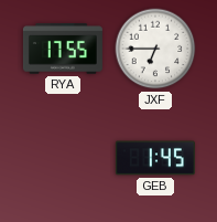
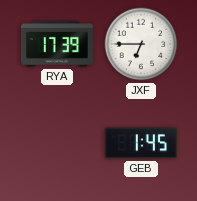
RYA: 17:55 -> 17:39
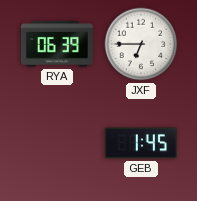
RYA: 17:39 -> 06:39
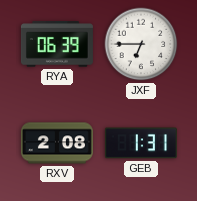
RXV: none -> 2:08
GEB: 1:45 -> 1:31
